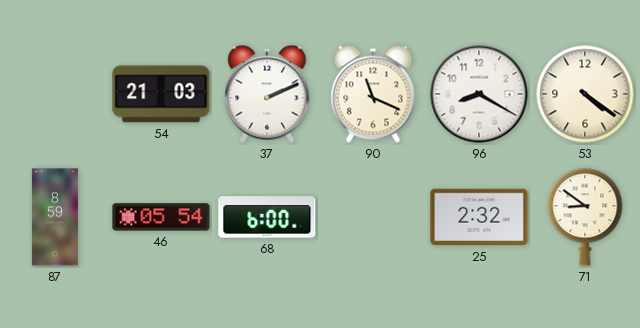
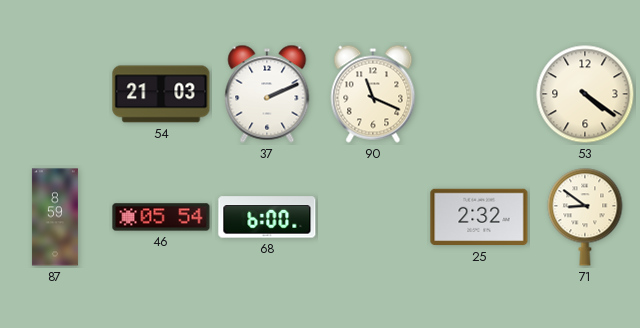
96: 8:20 -> none
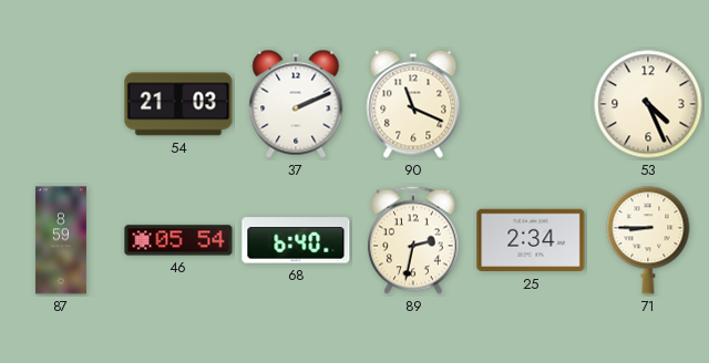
53: 4:21 -> 4:26
68: 6:00 -> 6:40
89: none -> 2:32
25: 2:32 -> 2:34
71: 8:51 -> 8:45
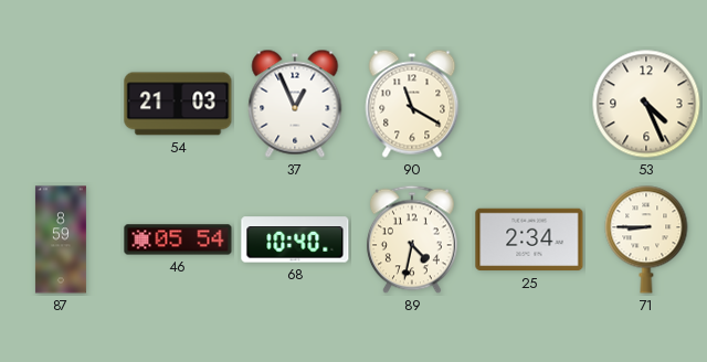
37: 2:11 -> 12:56
90: 11:19 -> 11:20
68: 6:40 -> 10:40
89: 2:32 -> 4:32
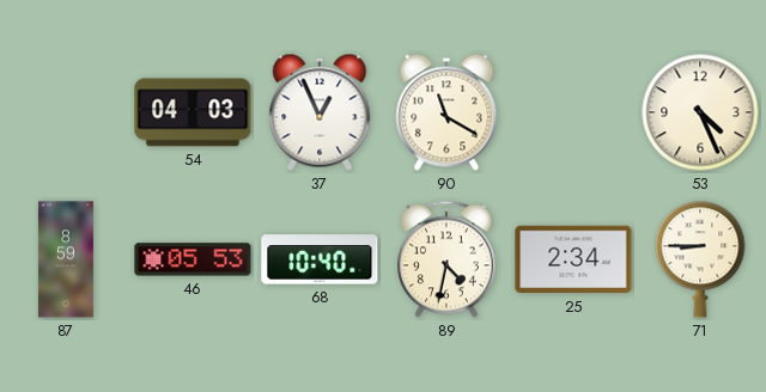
54: 21:03 -> 04:03
46: 05:54 -> 05:53
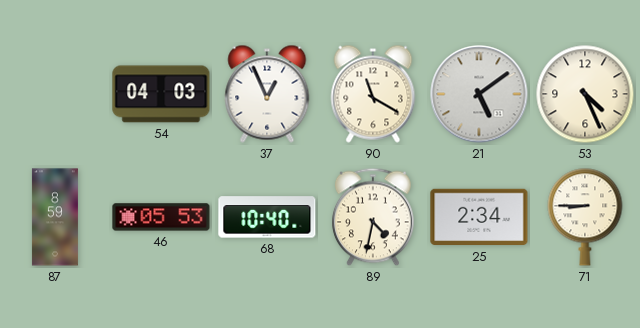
21: none -> 5:09
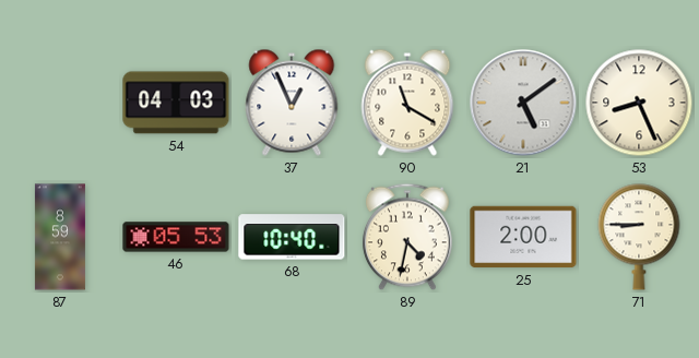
53: 4:26 -> 8:26
25: 2:34 -> 2:00
